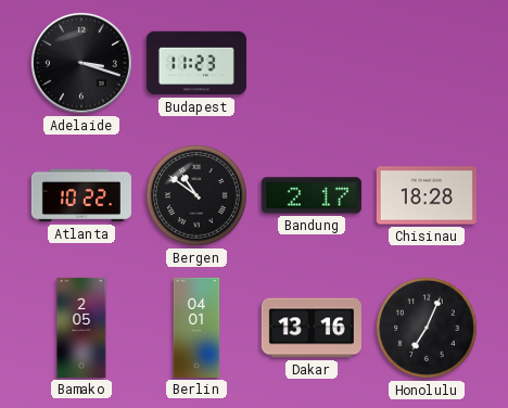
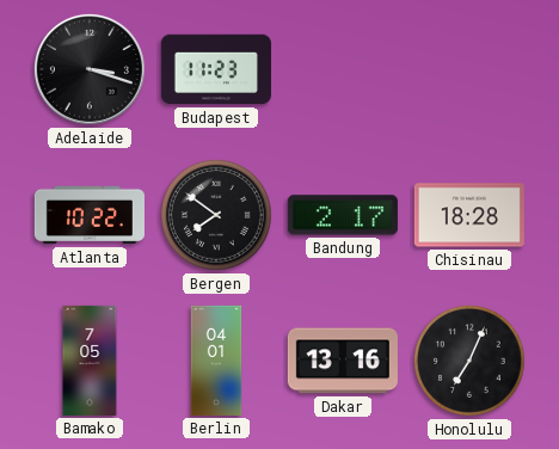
Bergen: 10:51 -> 7:51
Bamako: 2:05 -> 7:05
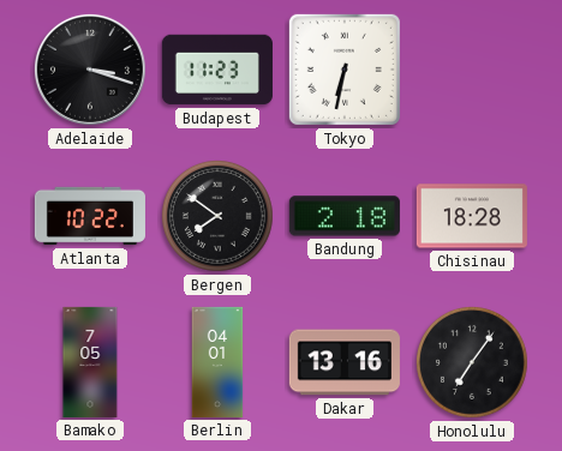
Tokyo: none -> 6:32
Bandung: 2:17 -> 2:18
Honolulu: 7:04 -> 7:06
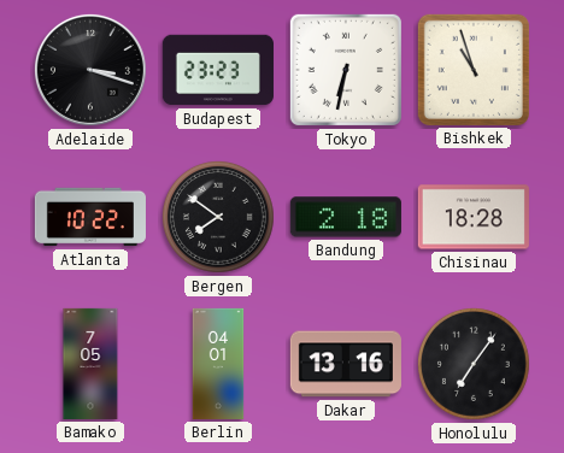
Budapest: 11:23 -> 23:23
Bishkek: none -> 10:57
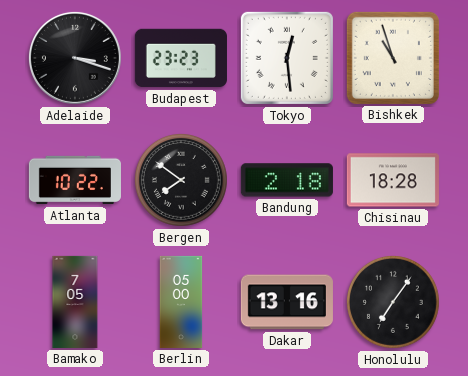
Tokyo: 6:32 -> 12:29
Berlin: 04:01 -> 05:00
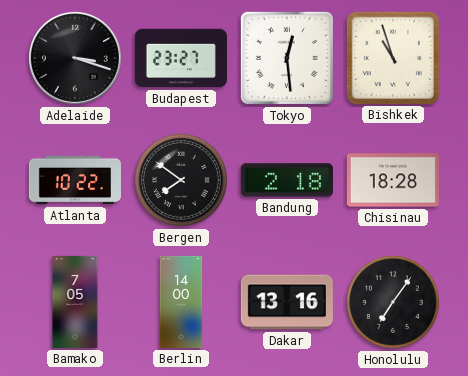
Budapest: 23:23 -> 23:27
Berlin: 05:00 -> 14:00
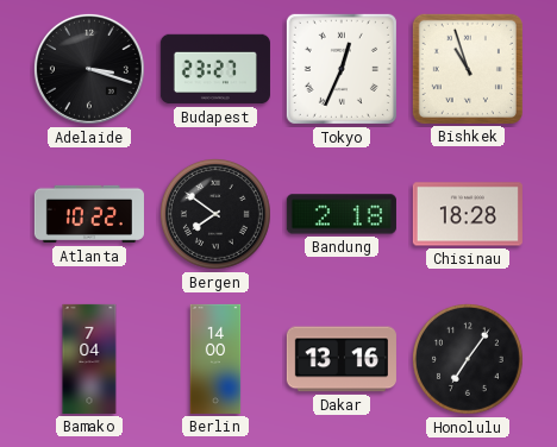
Tokyo: 12:29 -> 12:34
Bamako: 7:05 -> 7:04
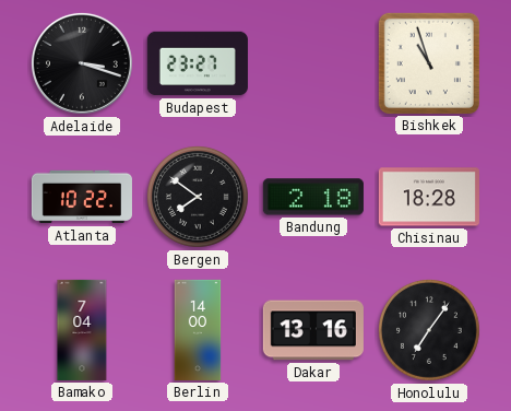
Tokyo: 12:34 -> none
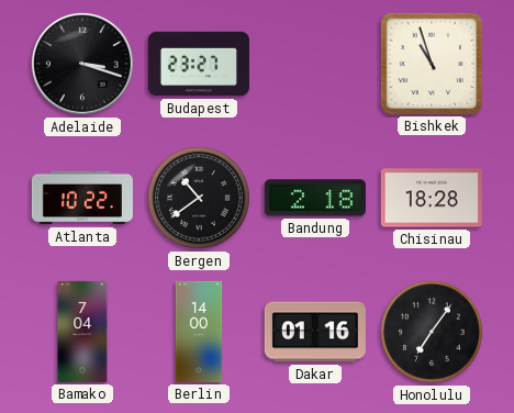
Bergen: 7:51 -> 10:39
Dakar: 13:16 -> 01:16
